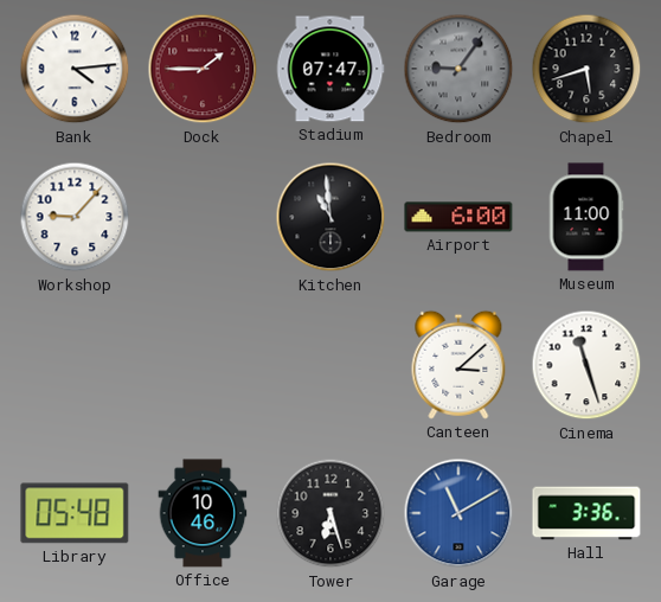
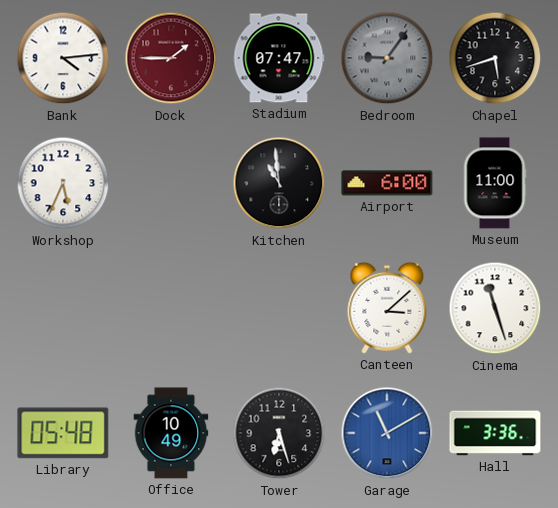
Workshop: 9:07 -> 5:34
Office: 10:46 -> 10:49
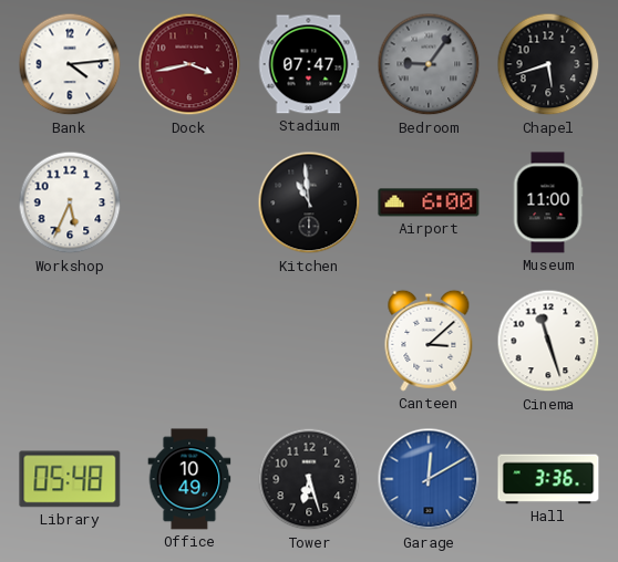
Dock: 1:45 -> 3:43
Garage: 11:10 -> 12:10
